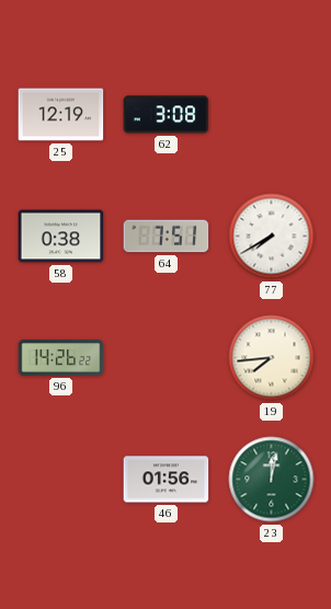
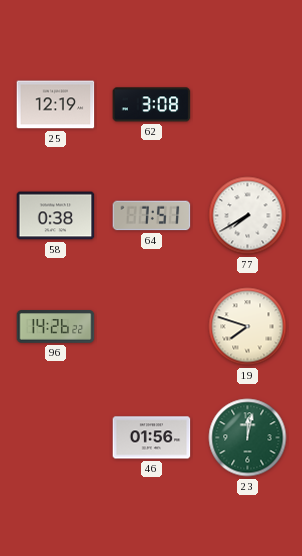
19: 7:44 -> 7:48
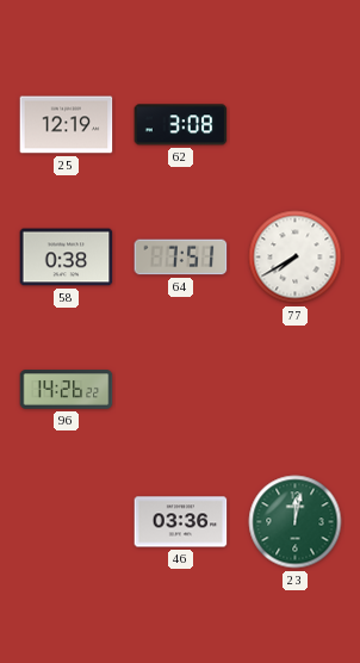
19: 7:48 -> none
46: 01:56 -> 03:36
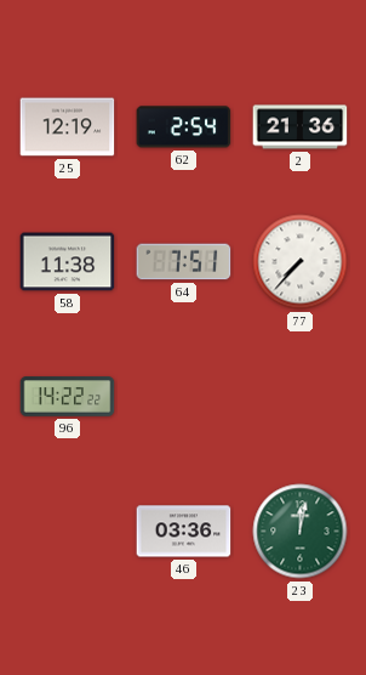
62: 3:08 -> 2:54
2: none -> 21:36
58: 0:38 -> 11:38
77: 7:40 -> 7:37
96: 14:26 -> 14:22
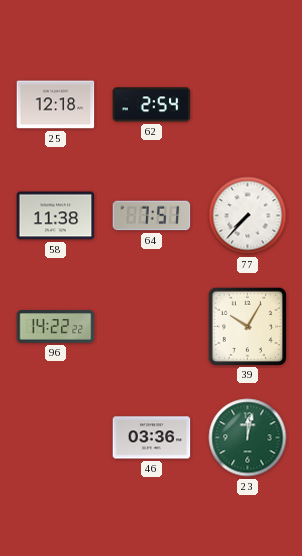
25: 12:19 -> 12:18
2: 21:36 -> none
39: none -> 10:05
